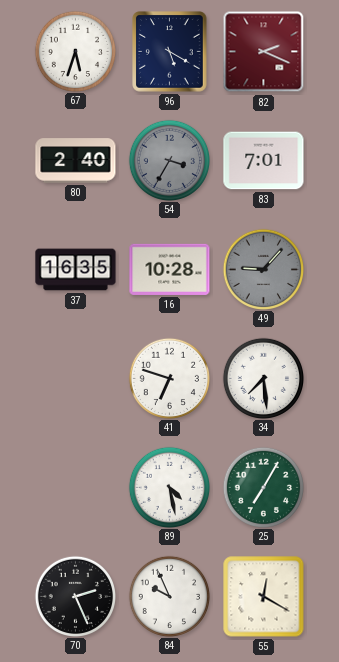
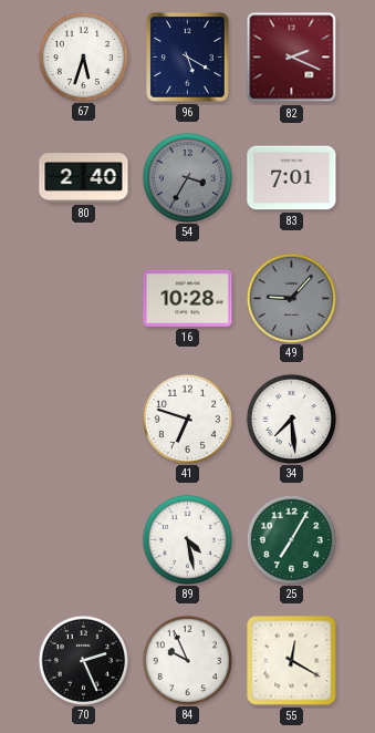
37: 16:35 -> none
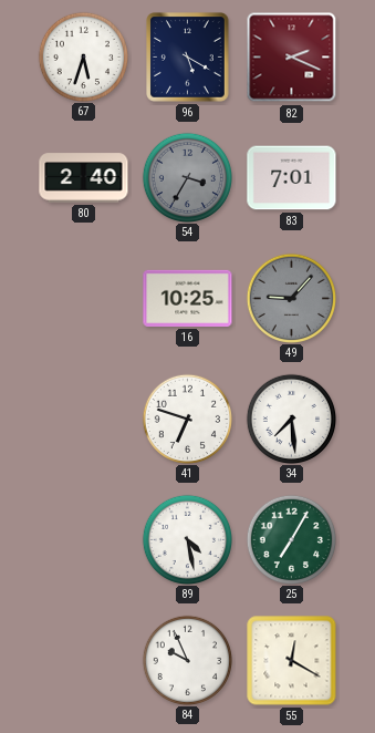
16: 10:28 -> 10:25
70: 2:26 -> none
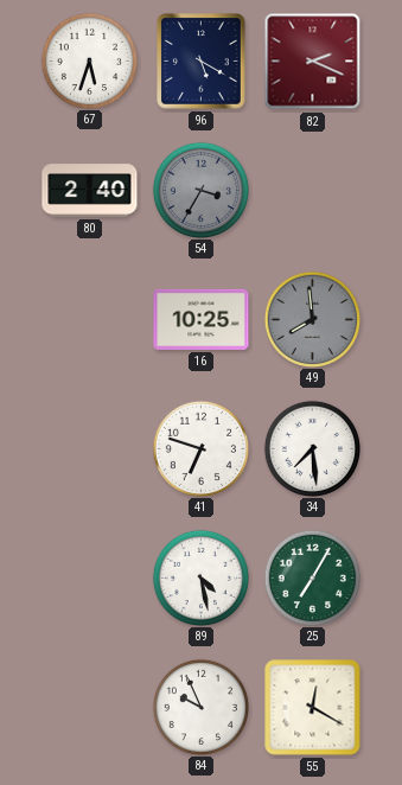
83: 7:01 -> none
49: 9:07 -> 7:59
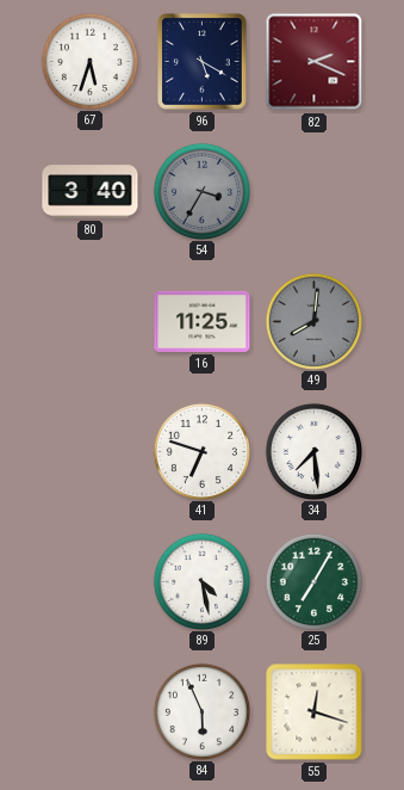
80: 2:40 -> 3:40
16: 10:25 -> 11:25
49: 7:59 -> 8:01
84: 9:56 -> 5:56
55: 12:20 -> 12:18
